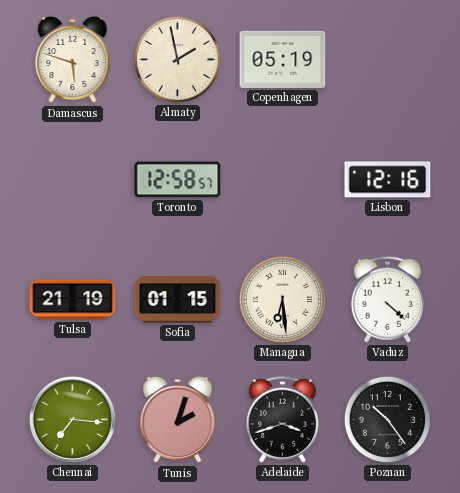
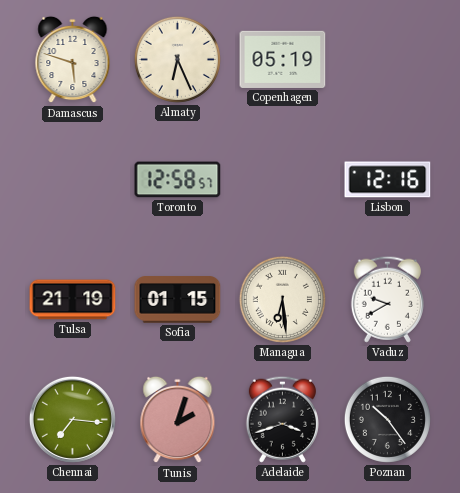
Almaty: 1:58 -> 6:26
Vaduz: 4:22 -> 9:40
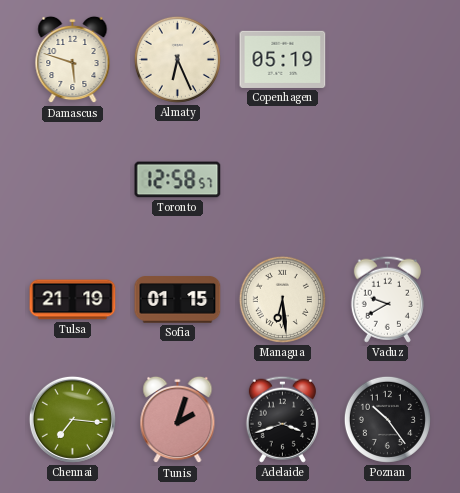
Lisbon: 12:16 -> none
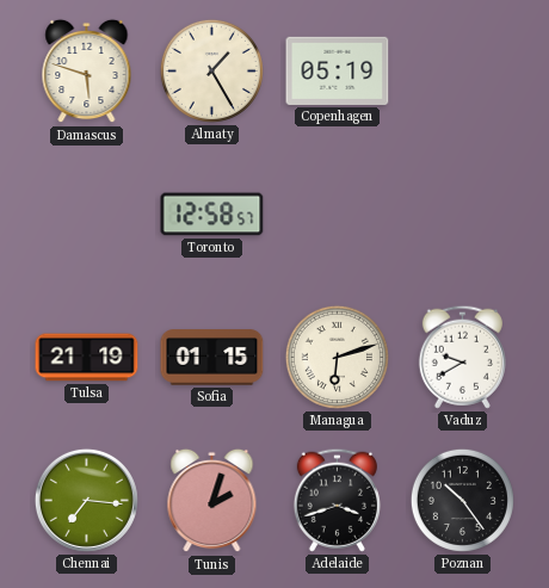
Almaty: 6:26 -> 1:25
Managua: 6:29 -> 6:12
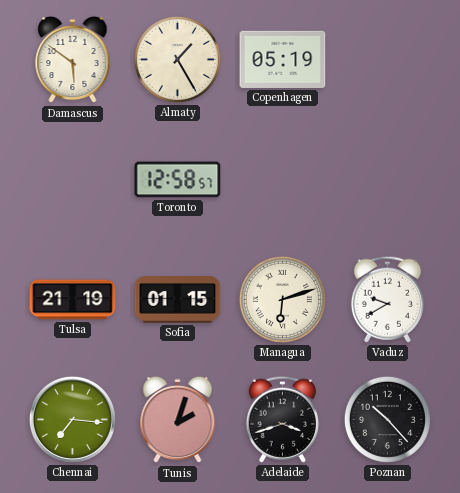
Damascus: 5:48 -> 5:51
Poznan: 10:24 -> 10:23
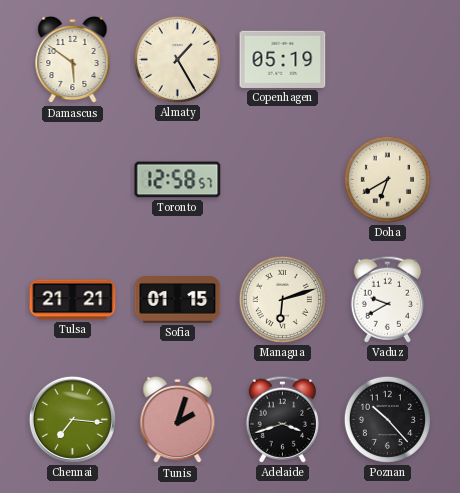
Doha: none -> 6:40
Tulsa: 21:19 -> 21:21
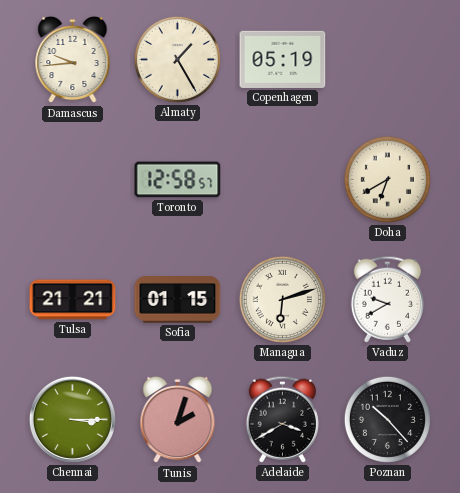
Damascus: 5:51 -> 9:44
Chennai: 7:16 -> 3:15
Adelaide: 3:42 -> 3:40
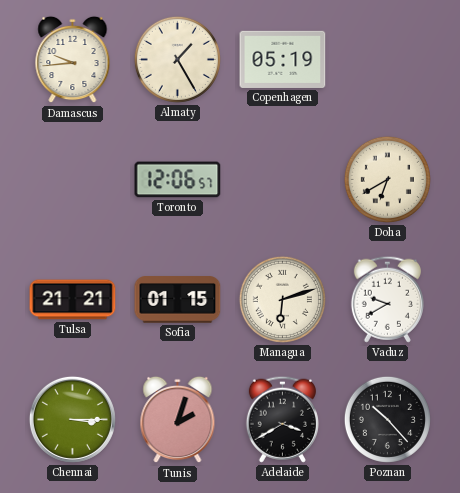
Toronto: 12:58 -> 12:06
